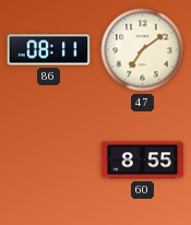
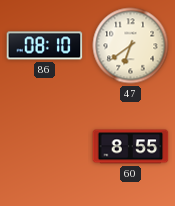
86: 08:11 -> 08:10
47: 7:09 -> 6:39
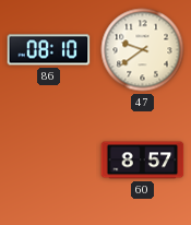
47: 6:39 -> 9:39
60: 8:55 -> 8:57
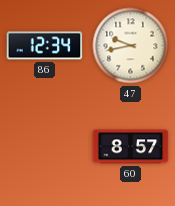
86: 08:10 -> 12:34
47: 9:39 -> 9:43
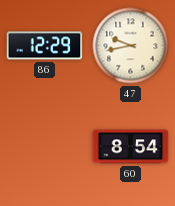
86: 12:34 -> 12:29
60: 8:57 -> 8:54
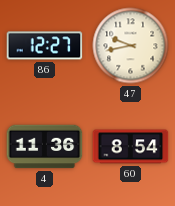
86: 12:29 -> 12:27
4: none -> 11:36
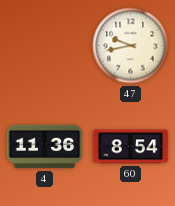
86: 12:27 -> none
